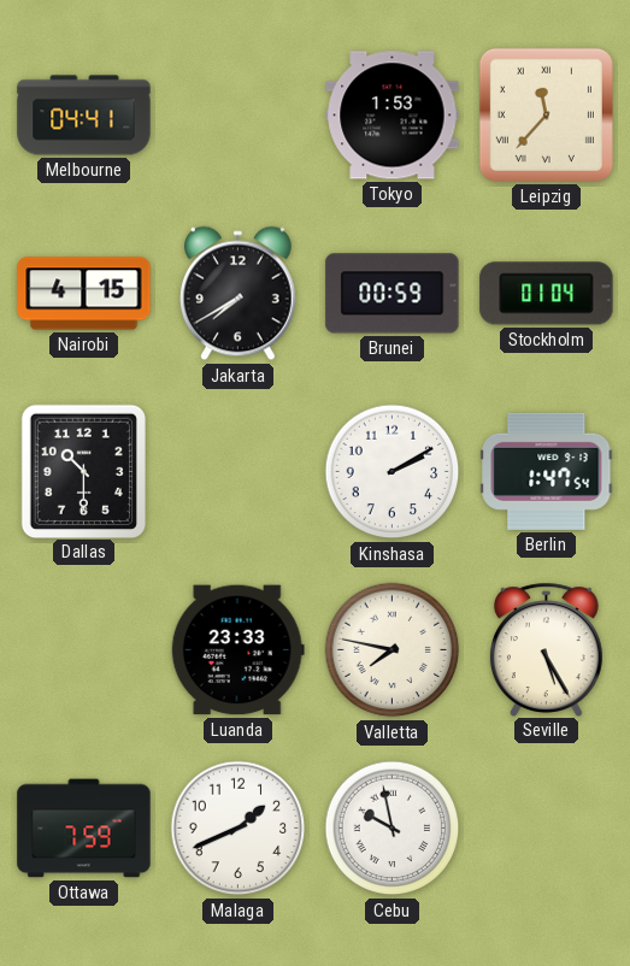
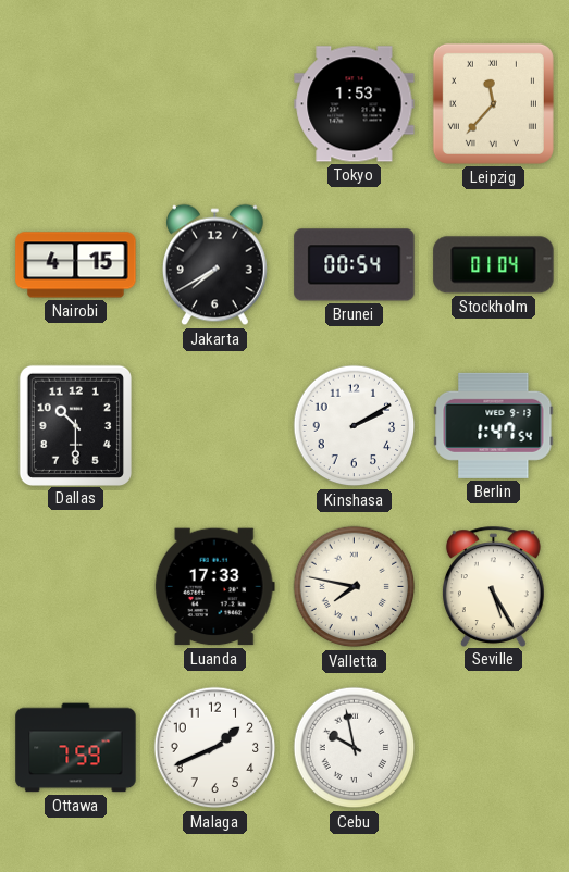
Melbourne: 04:41 -> none
Brunei: 00:59 -> 00:54
Luanda: 23:33 -> 17:33
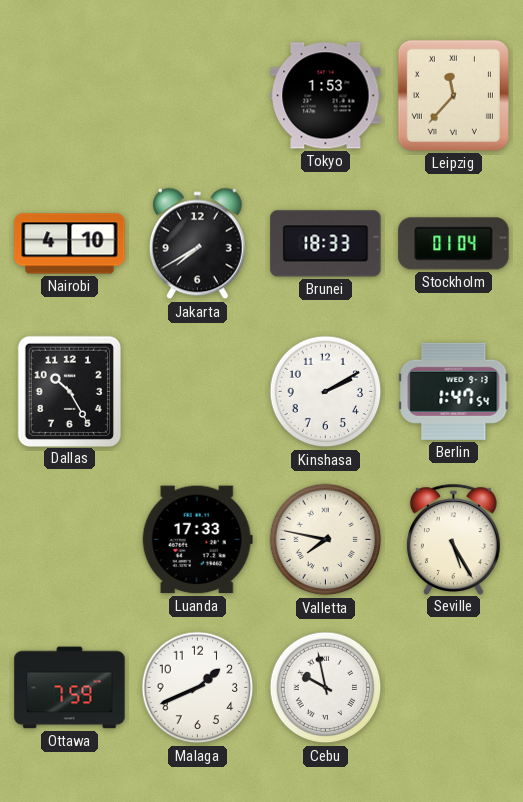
Nairobi: 4:15 -> 4:10
Brunei: 00:54 -> 18:33
Dallas: 10:30 -> 10:25
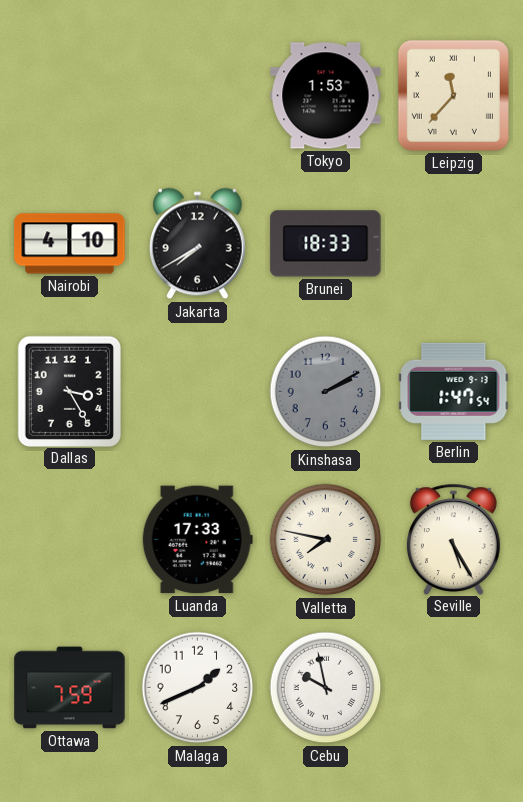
Stockholm: 01:04 -> none
Dallas: 10:25 -> 3:25
Kinshasa dial: white -> grey
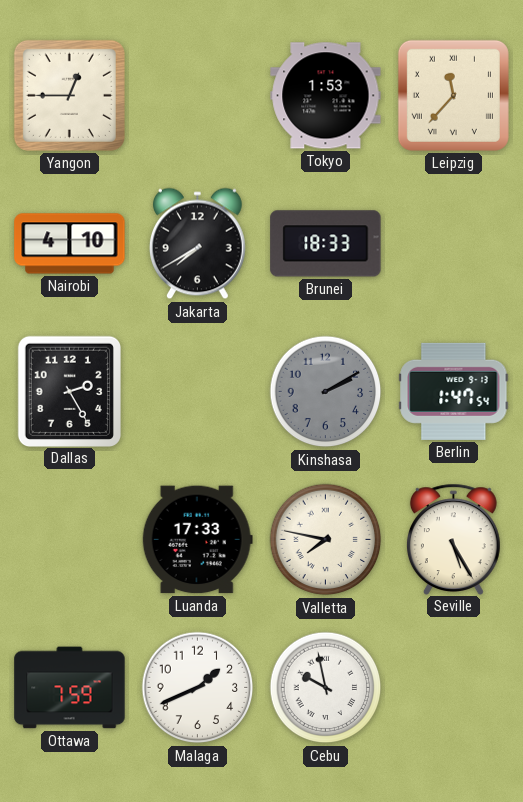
Yangon: none -> 12:45
Dallas: 3:25 -> 2:25
